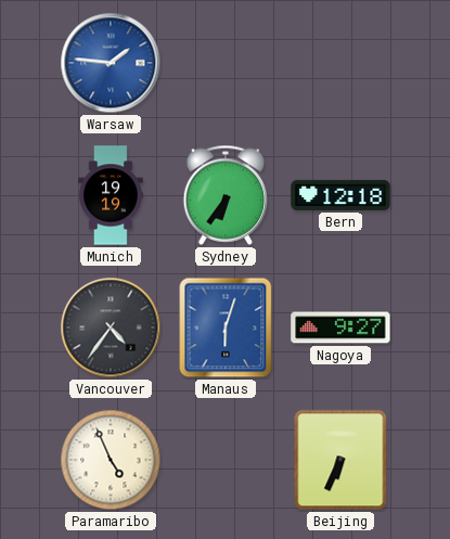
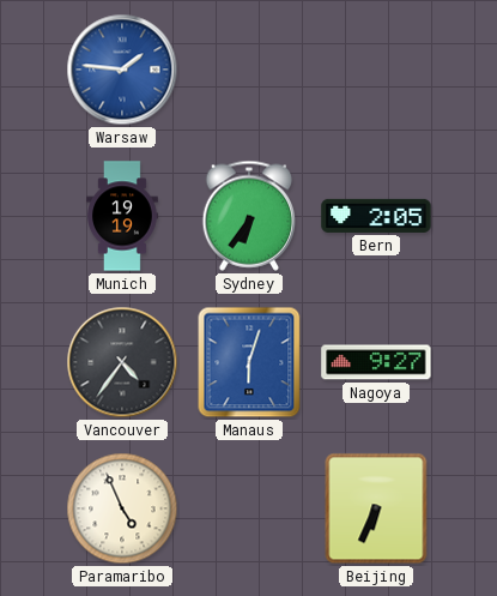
Bern: 12:18 -> 2:05
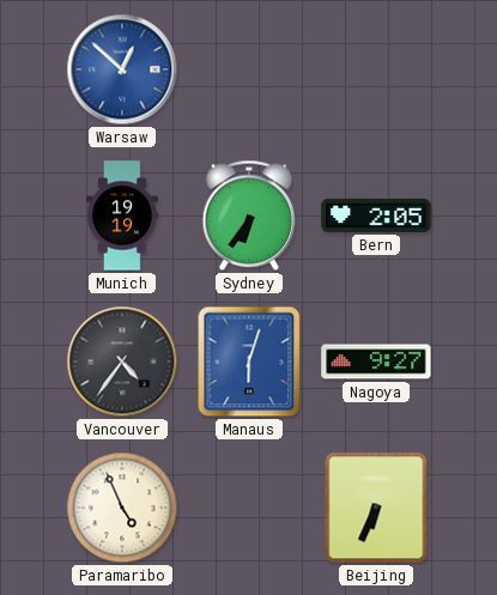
Warsaw: 1:46 -> 12:52
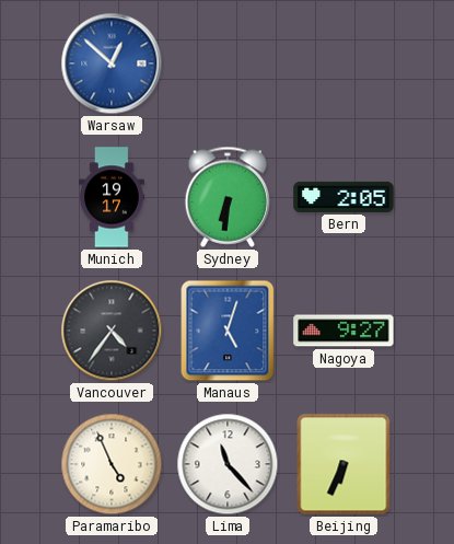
Munich: 19:19 -> 19:17
Sydney: 6:36 -> 6:31
Manaus: 6:03 -> 5:03
Lima: none -> 11:23
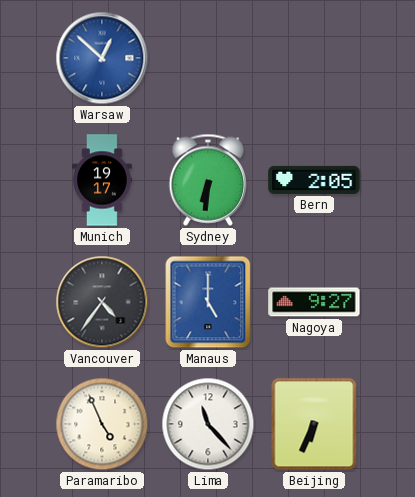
Manaus: 5:03 -> 5:00
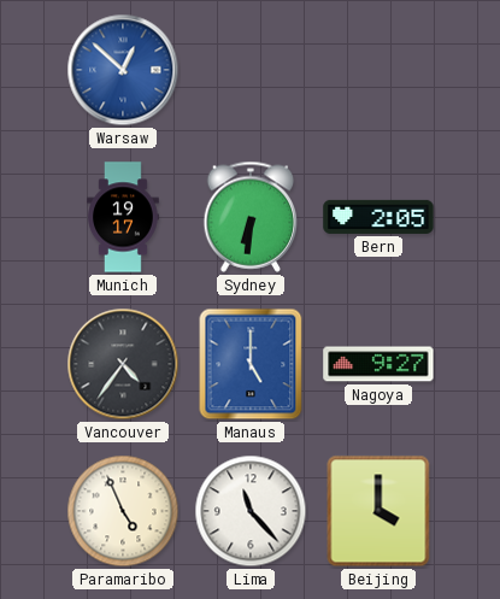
Beijing: 6:34 -> 4:00
